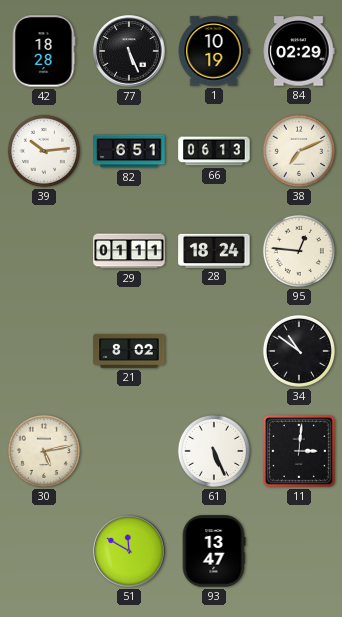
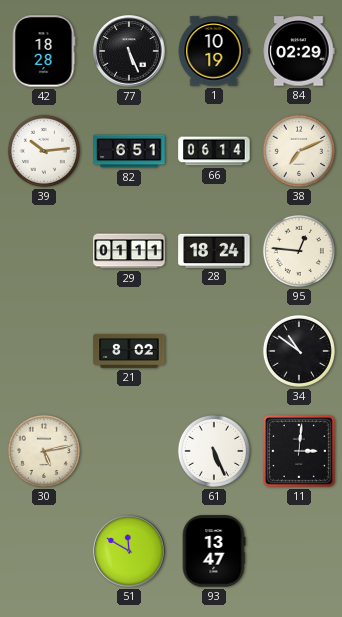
66: 06:13 -> 06:14
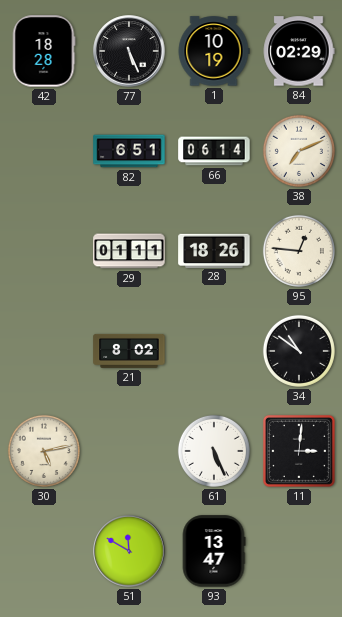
39: 10:14 -> none
28: 18:24 -> 18:26
